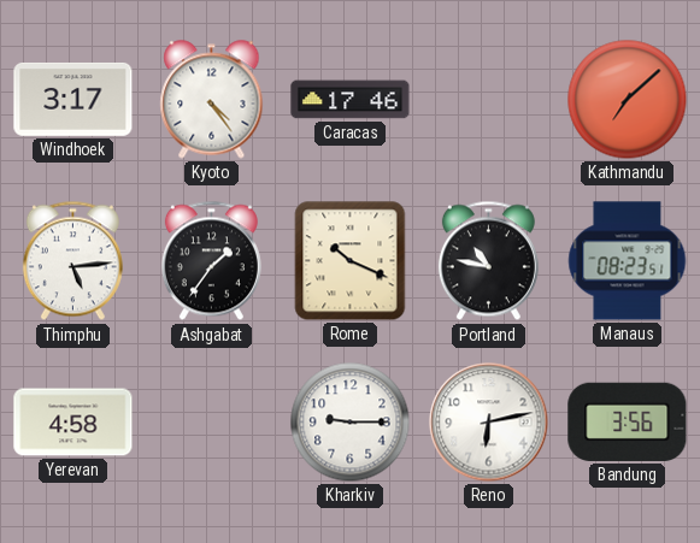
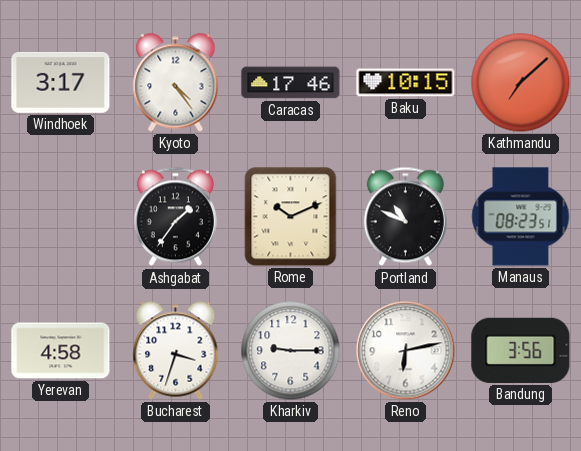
Baku: none -> 10:15
Thimphu: 5:14 -> none
Rome: 10:19 -> 10:11
Portland: 10:47 -> 10:49
Bucharest: none -> 3:33
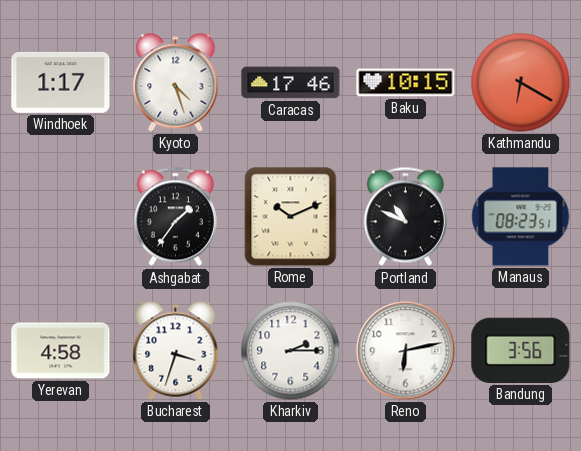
Windhoek: 3:17 -> 1:17
Kyoto: 4:24 -> 4:27
Kathmandu: 7:08 -> 6:20
Kharkiv: 9:15 -> 2:15
